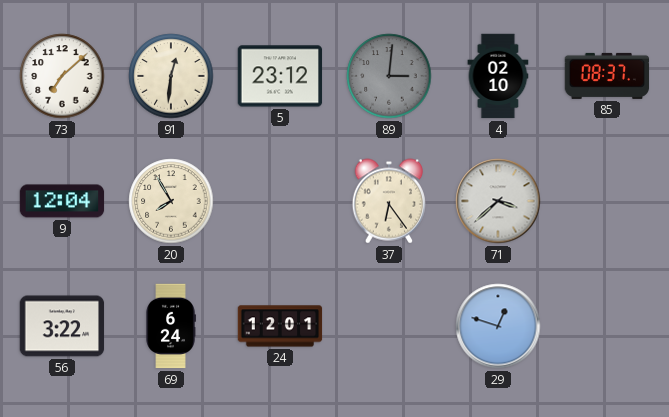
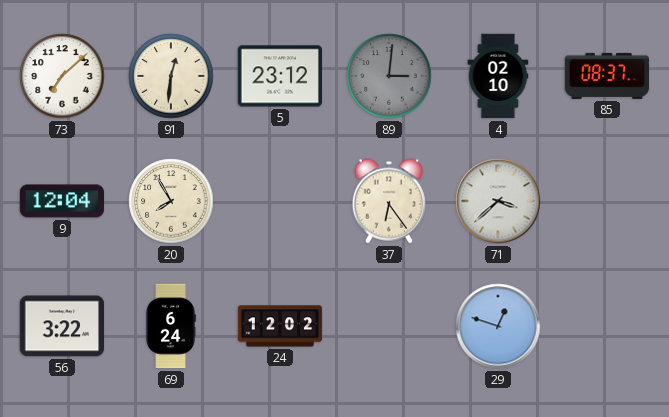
24: 12:01 -> 12:02
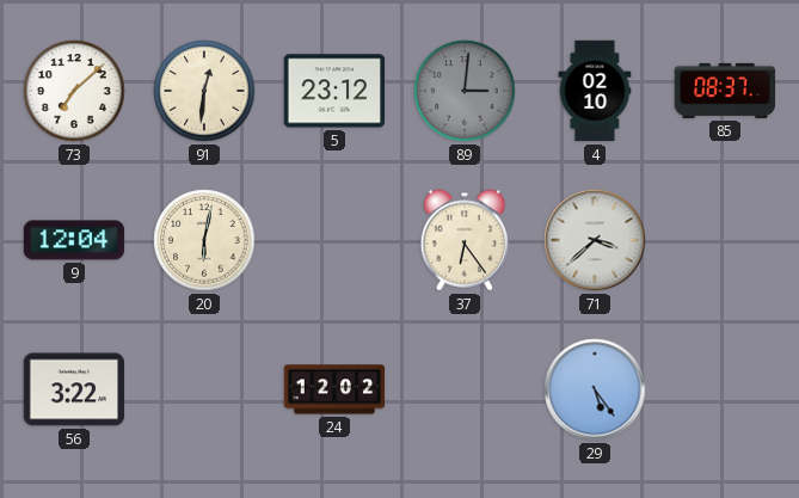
20: 7:55 -> 6:02
69: 6:24 -> none
29: 12:48 -> 5:24
